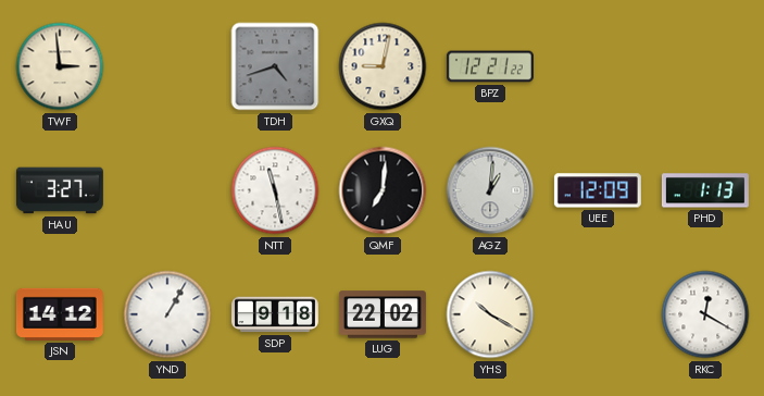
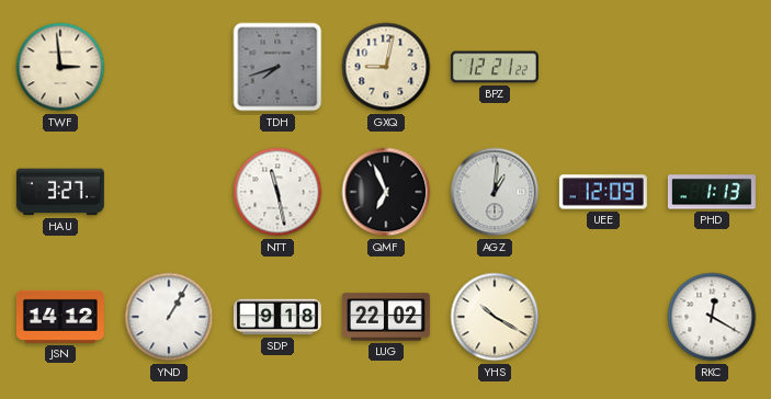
TDH: 4:42 -> 7:42
QMF: 7:01 -> 6:56
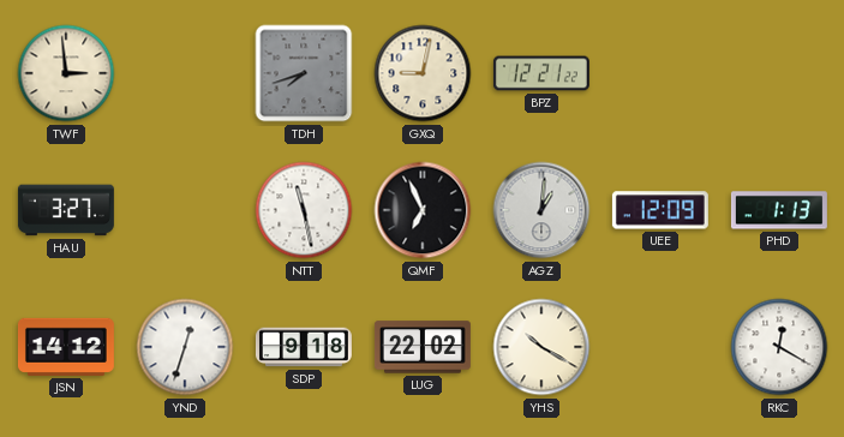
YND: 1:05 -> 12:33
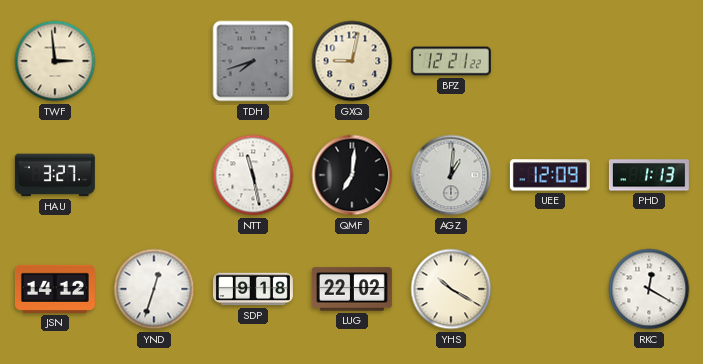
QMF: 6:56 -> 7:01
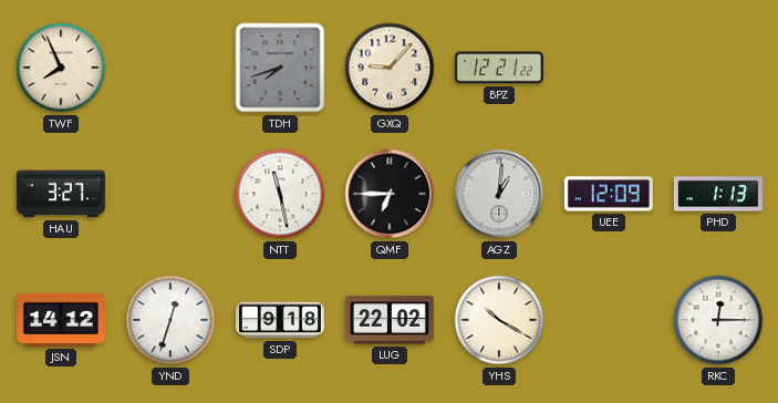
TWF: 2:59 -> 7:56
GXQ: 9:02 -> 9:07
QMF: 7:01 -> 6:45
RKC: 12:20 -> 12:15
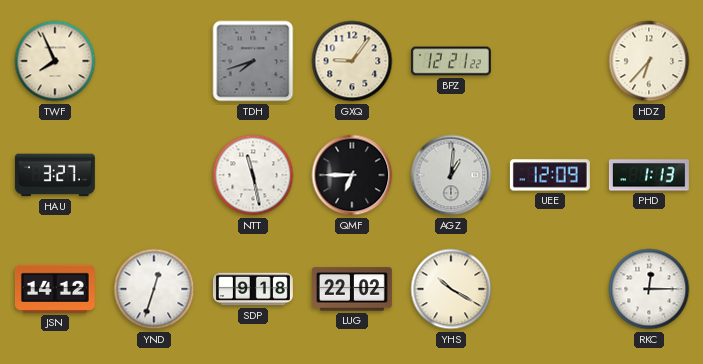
GXQ: 9:07 -> 9:06
HDZ: none -> 6:37
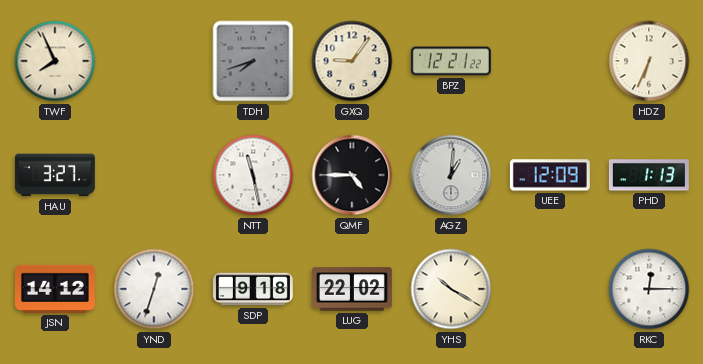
HDZ: 6:37 -> 6:34
QMF: 6:45 -> 4:45
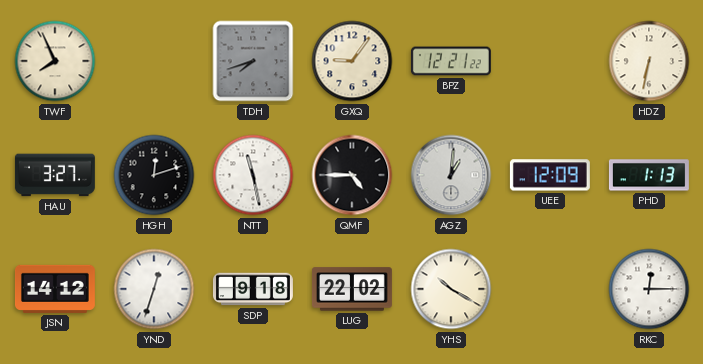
HDZ: 6:34 -> 6:32
HGH: none -> 12:12
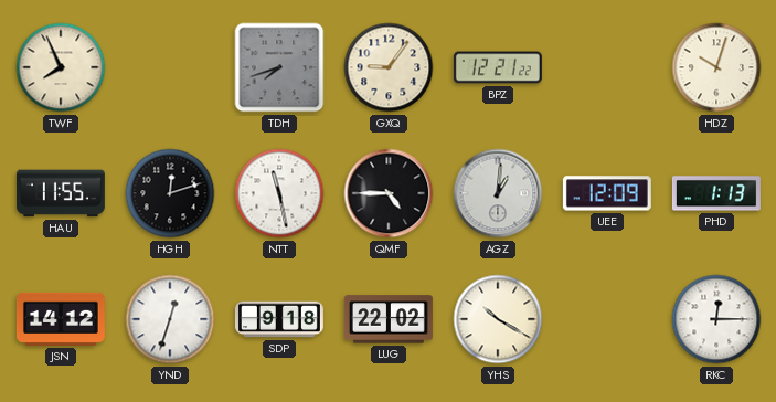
HDZ: 6:32 -> 10:03
HAU: 3:27 -> 11:55
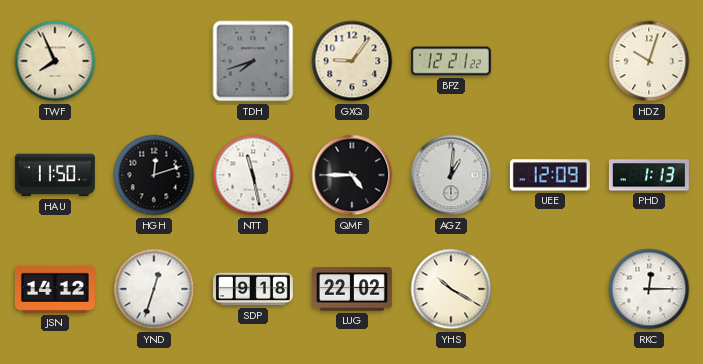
HAU: 11:55 -> 11:50
